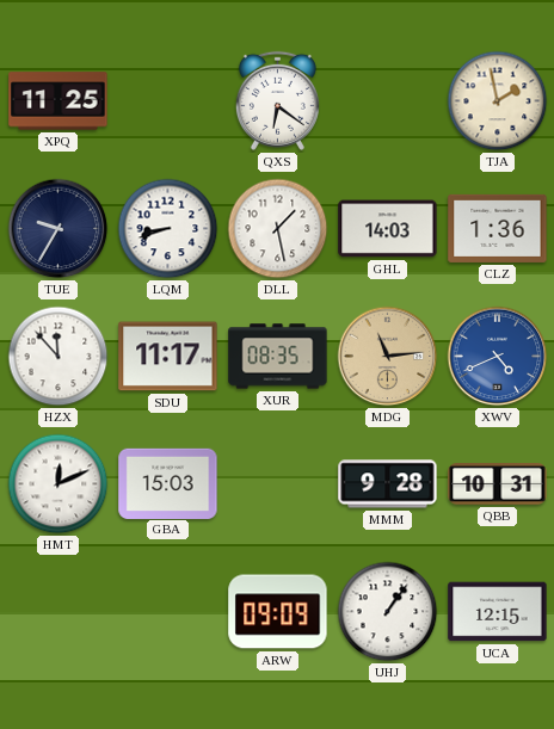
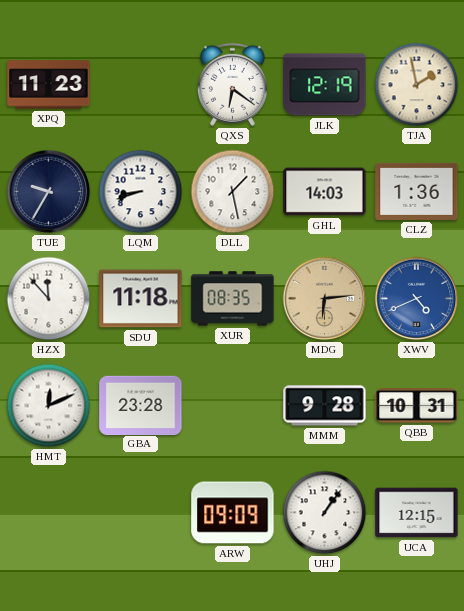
XPQ: 11:25 -> 11:23
JLK: none -> 12:19
SDU: 11:17 -> 11:18
MDG: 11:14 -> 6:14
GBA: 15:03 -> 23:28
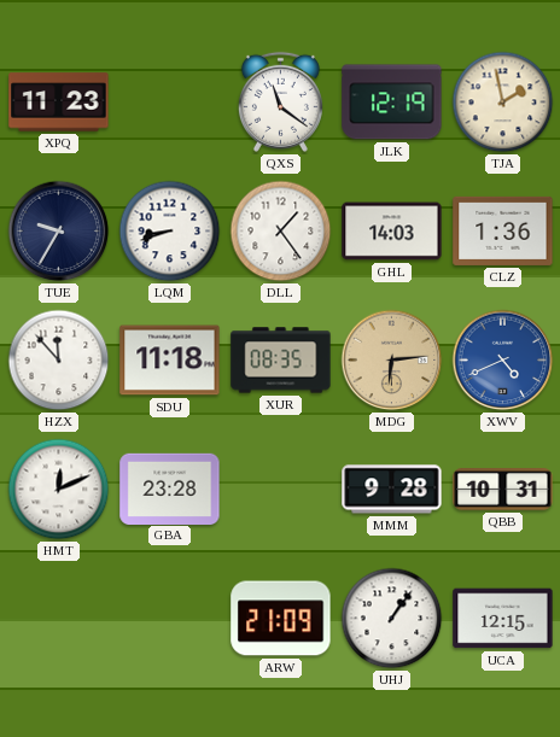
QXS: 6:21 -> 11:21
DLL: 1:28 -> 1:24
ARW: 09:09 -> 21:09
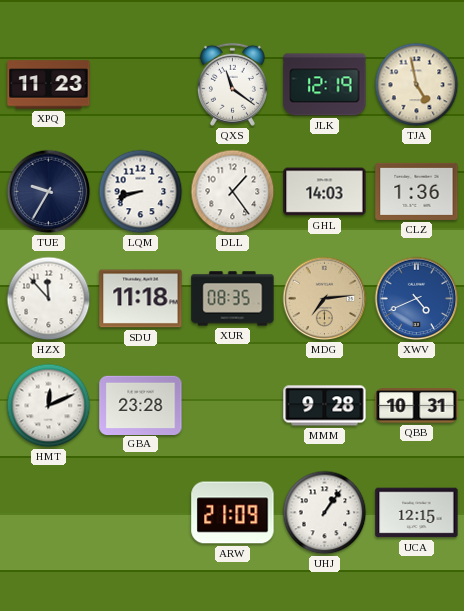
TJA: 1:58 -> 4:58
MDG: 6:14 -> 7:14
